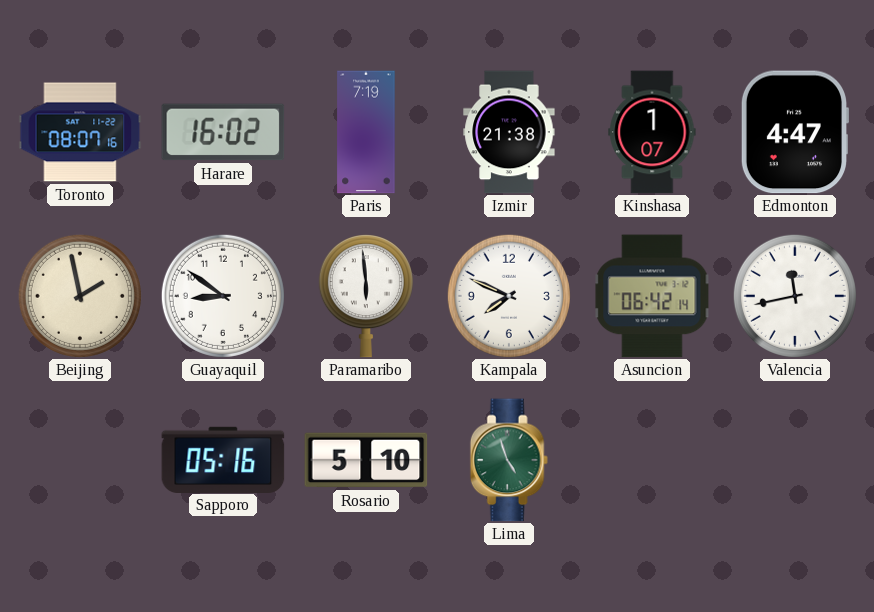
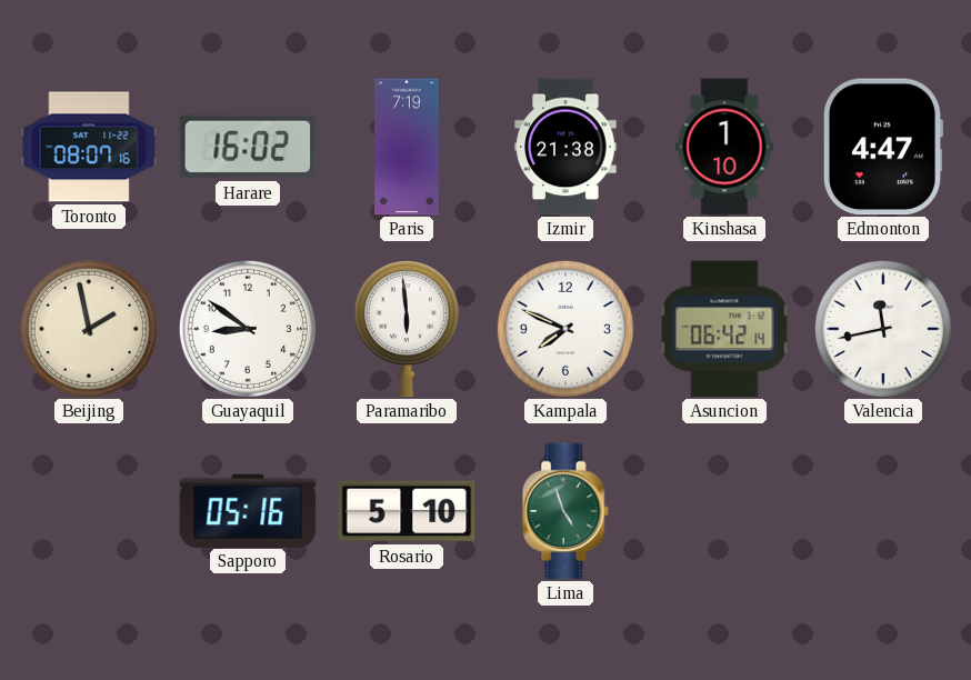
Kinshasa: 1:07 -> 1:10
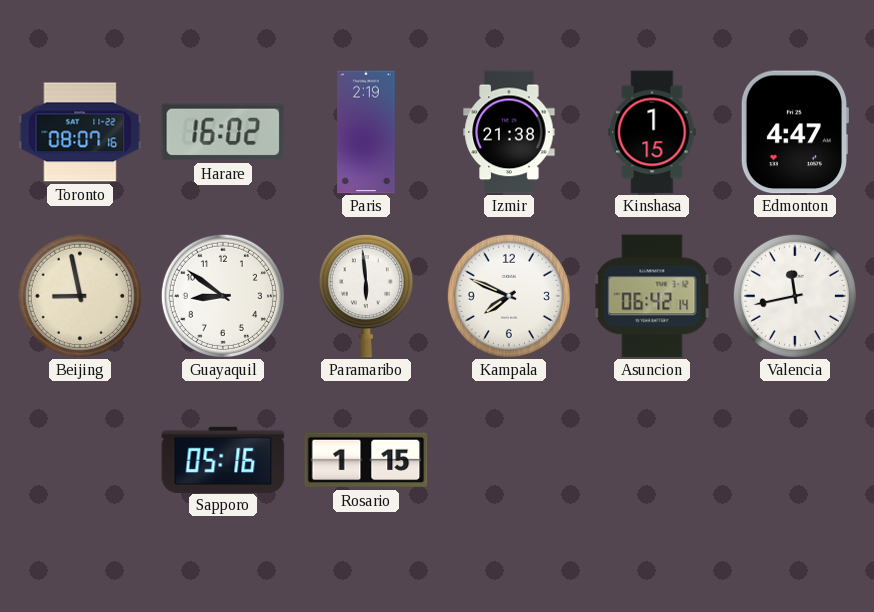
Paris: 7:19 -> 2:19
Kinshasa: 1:10 -> 1:15
Beijing: 1:58 -> 8:58
Rosario: 5:10 -> 1:15
Lima: 4:57 -> none
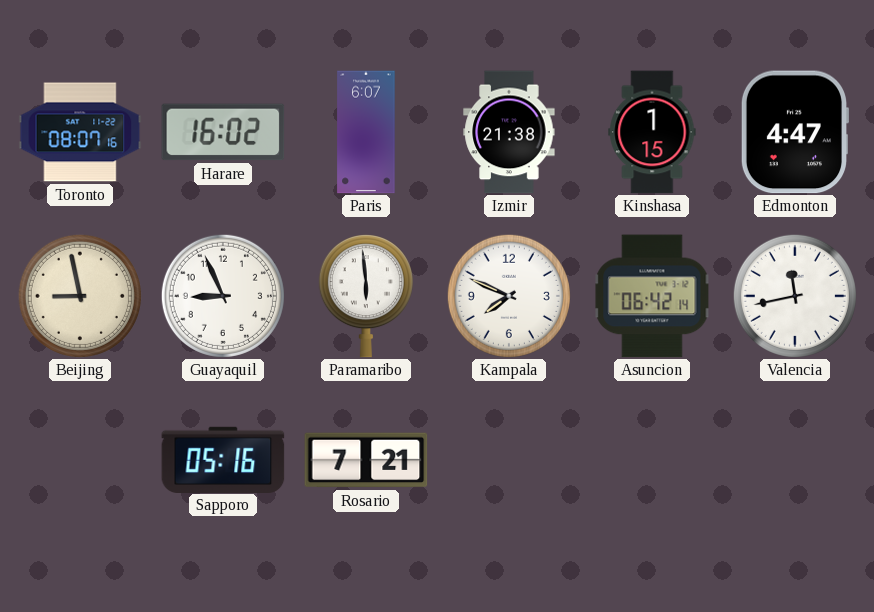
Paris: 2:19 -> 6:07
Guayaquil: 8:51 -> 8:56
Rosario: 1:15 -> 7:21
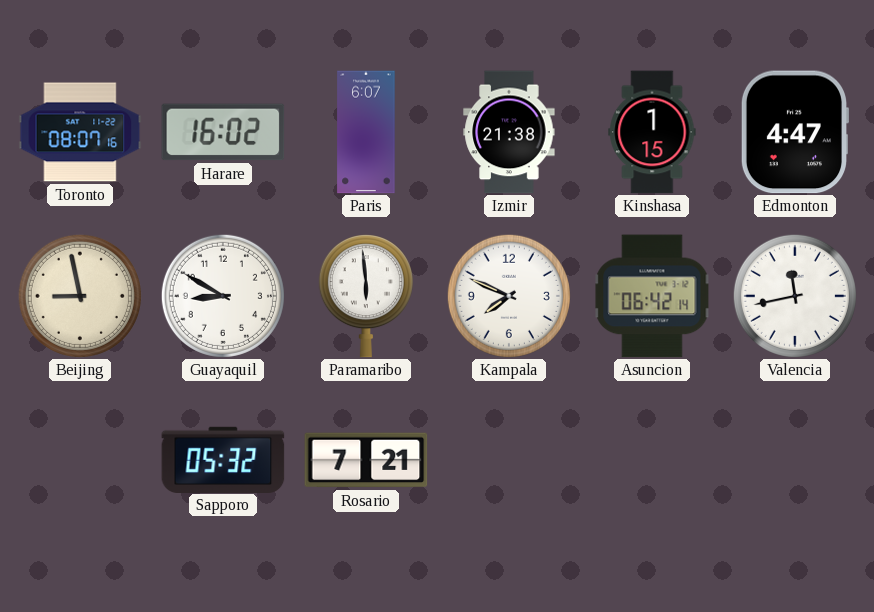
Guayaquil: 8:56 -> 8:50
Sapporo: 05:16 -> 05:32
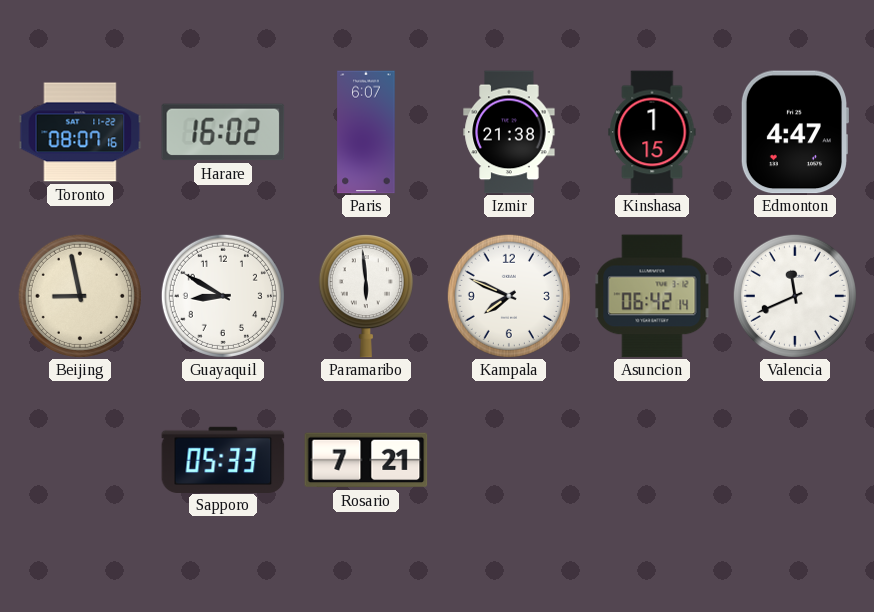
Valencia: 11:43 -> 11:41
Sapporo: 05:32 -> 05:33
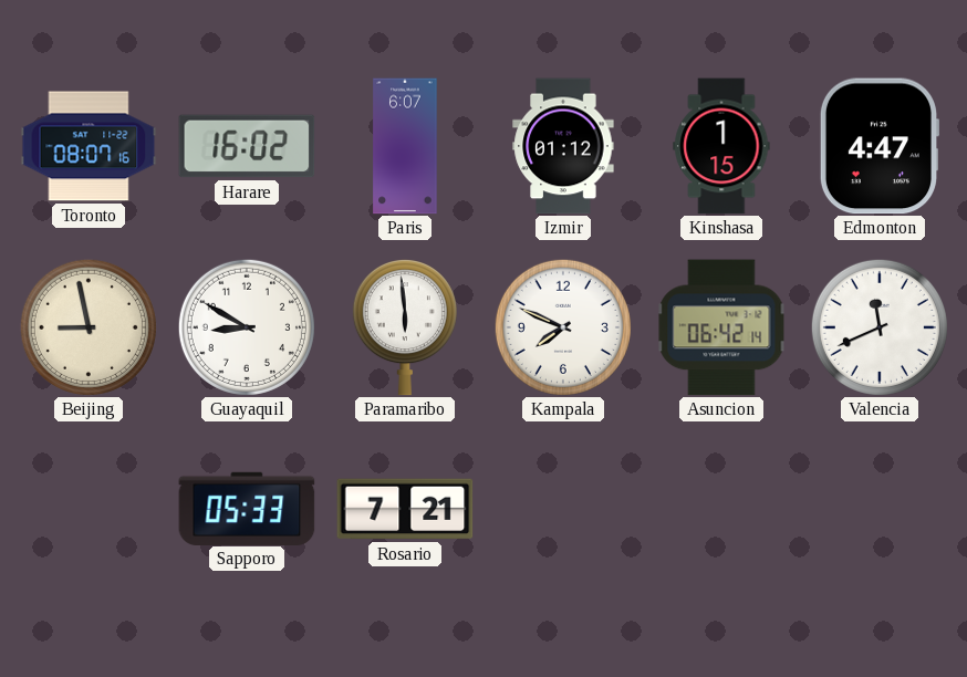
Izmir: 21:38 -> 01:12
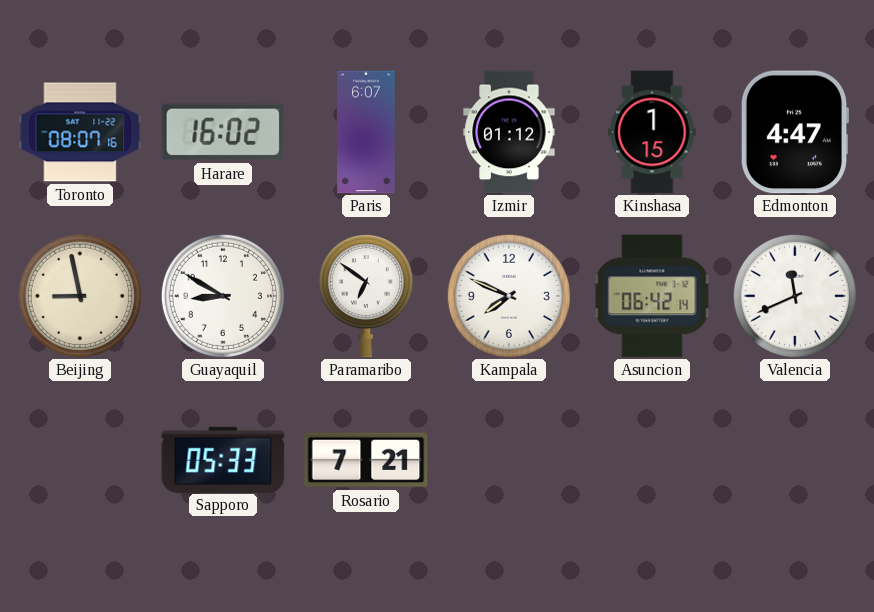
Paramaribo: 5:59 -> 6:51
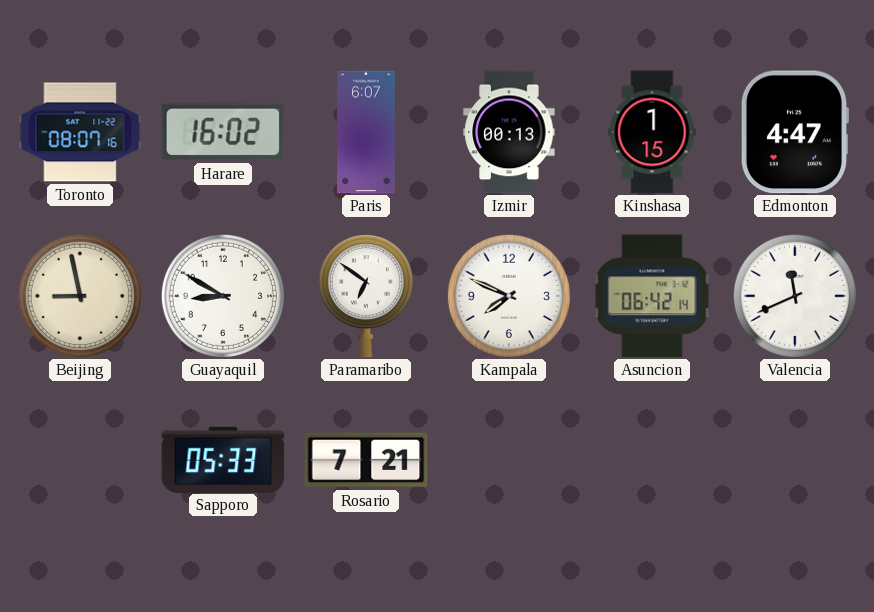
Izmir: 01:12 -> 00:13
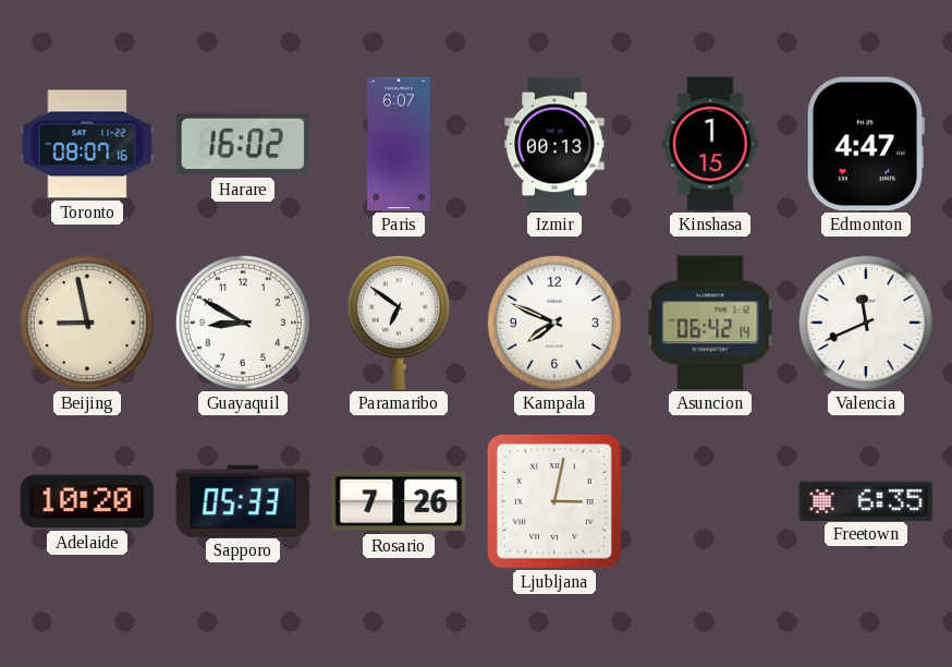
Adelaide: none -> 10:20
Rosario: 7:21 -> 7:26
Ljubljana: none -> 3:02
Freetown: none -> 6:35
